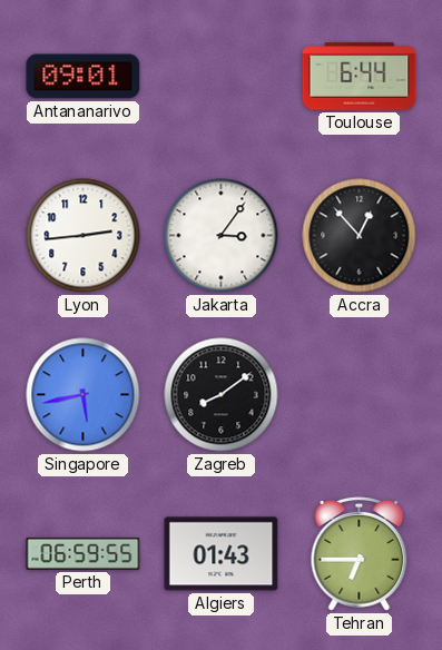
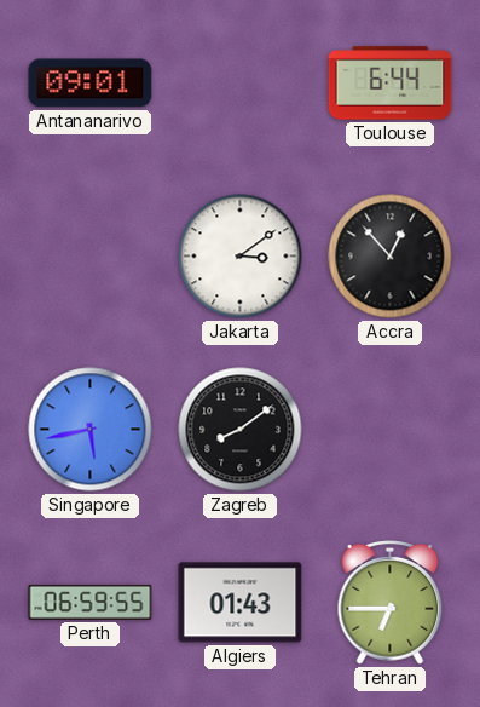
Lyon: 2:44 -> none
Jakarta: 3:06 -> 3:09
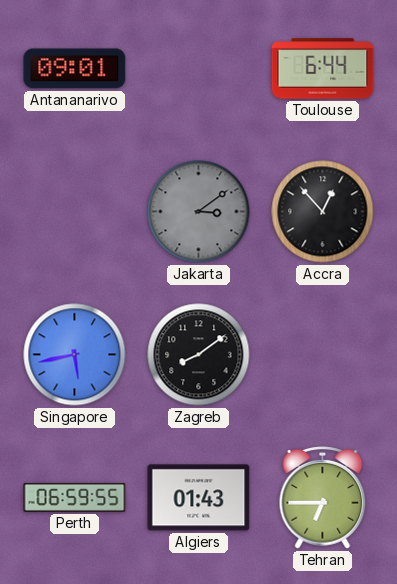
Jakarta dial: white -> grey
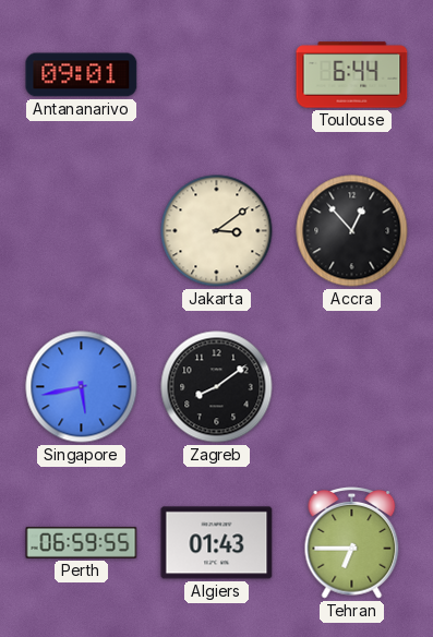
Jakarta dial: grey -> cream
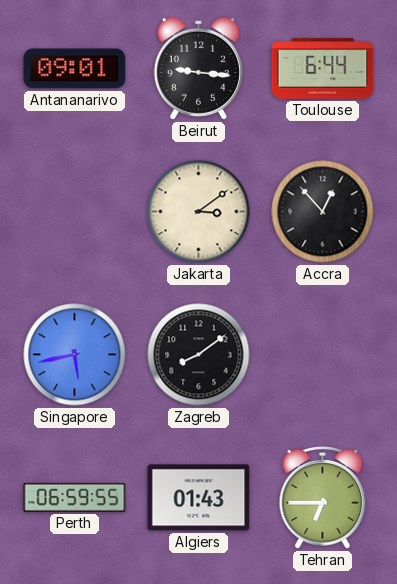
Beirut: none -> 9:16
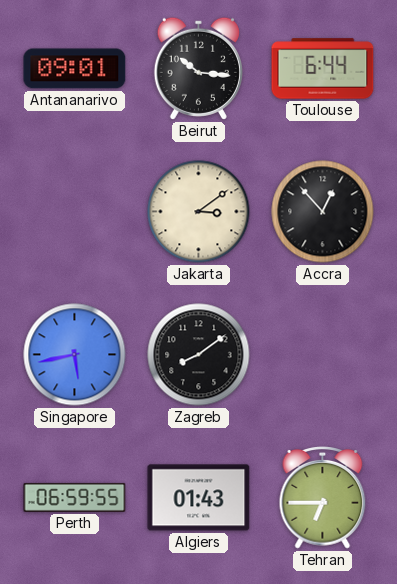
Beirut: 9:16 -> 10:16
